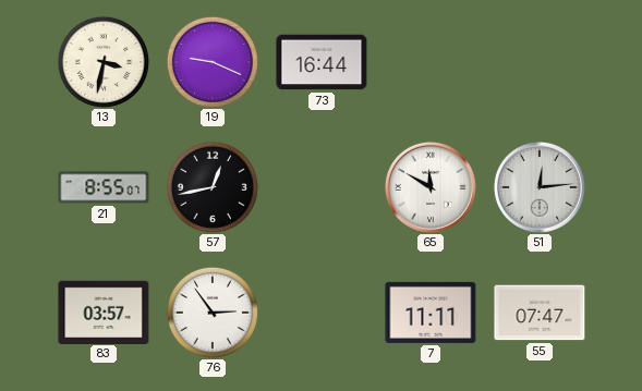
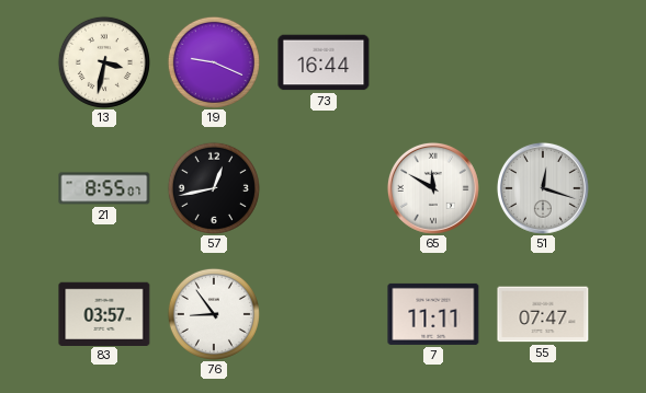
51: 12:14 -> 12:18
76: 2:54 -> 8:54
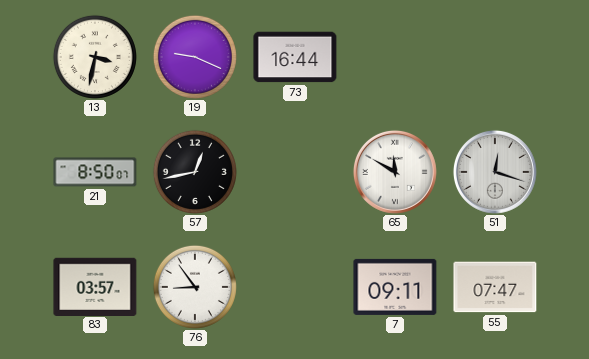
21: 8:55 -> 8:50
7: 11:11 -> 09:11
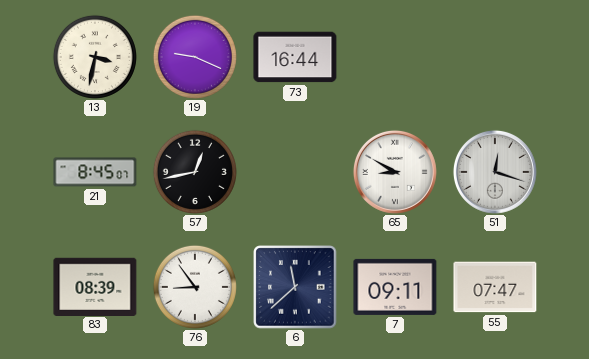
21: 8:50 -> 8:45
65: 11:50 -> 8:50
83: 03:57 -> 08:39
6: none -> 11:38
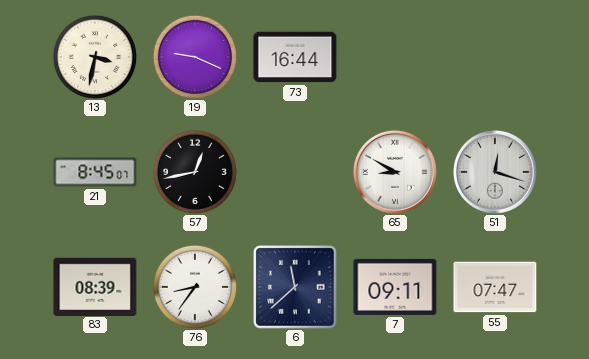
76: 8:54 -> 8:36
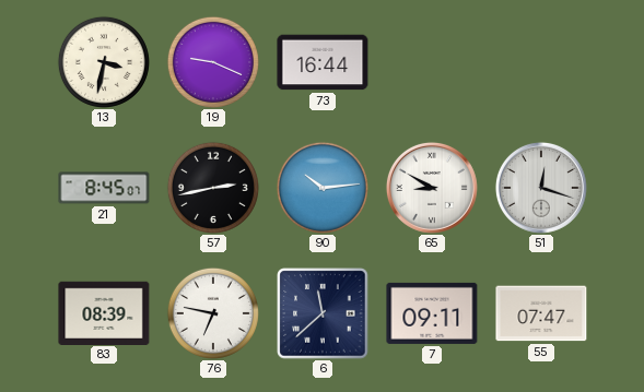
57: 12:43 -> 2:43
90: none -> 10:14
76: 8:36 -> 6:47
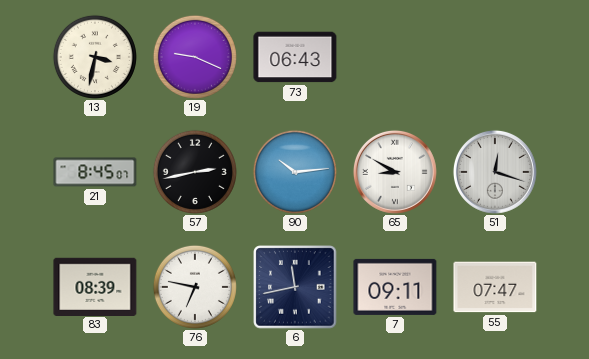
73: 16:44 -> 06:43
6: 11:38 -> 11:43
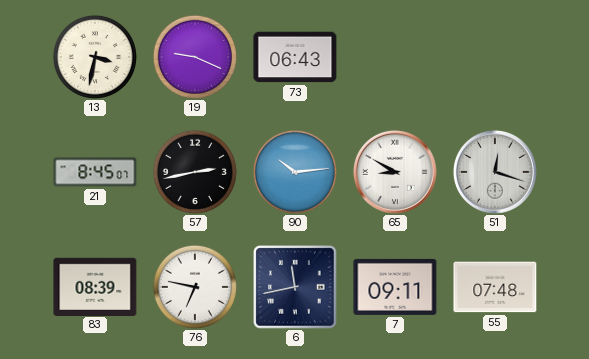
55: 07:47 -> 07:48
